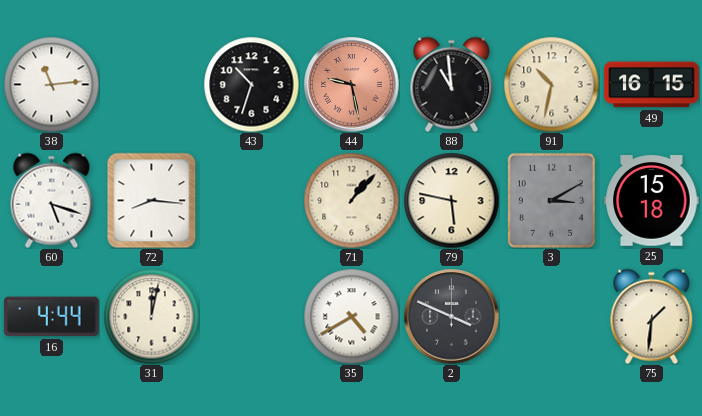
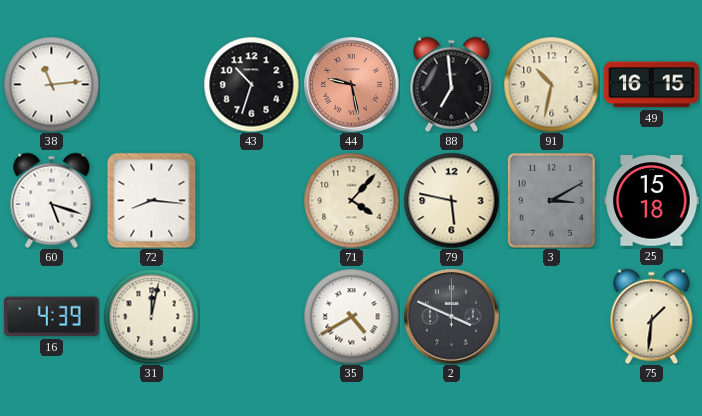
88: 10:59 -> 6:59
71: 1:07 -> 4:07
16: 4:44 -> 4:39
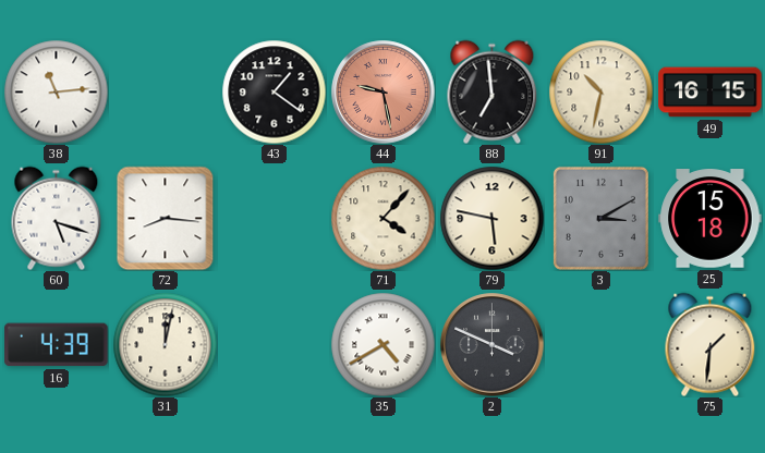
43: 10:33 -> 1:21
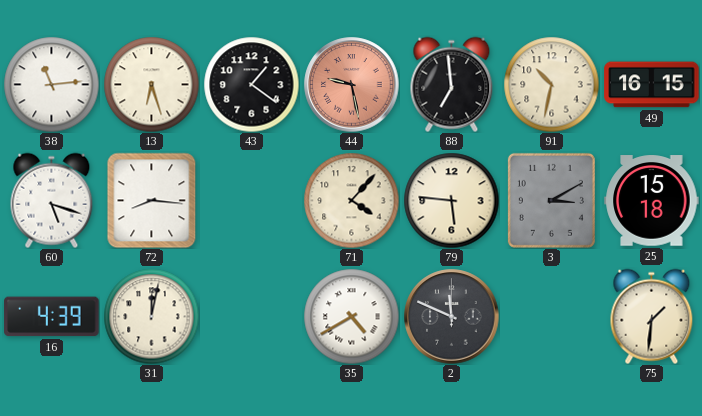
13: none -> 6:27
79: 5:47 -> 5:46
2: 3:49 -> 11:49
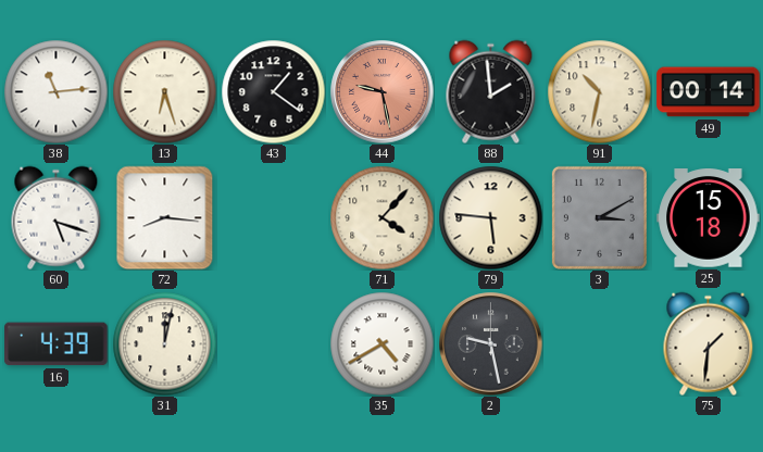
88: 6:59 -> 1:59
49: 16:15 -> 00:14
2: 11:49 -> 9:28
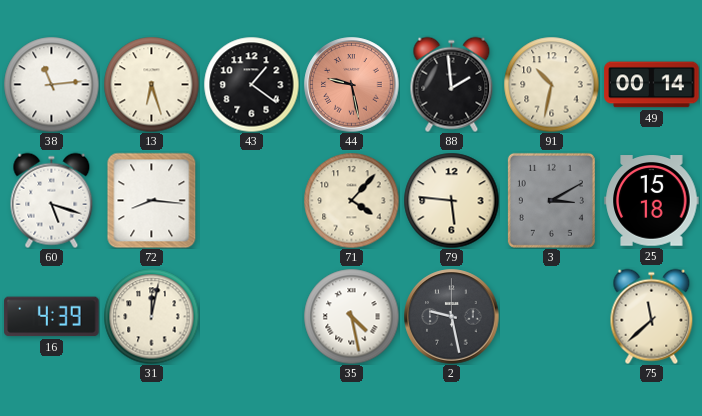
35: 4:40 -> 4:28
75: 1:31 -> 11:38
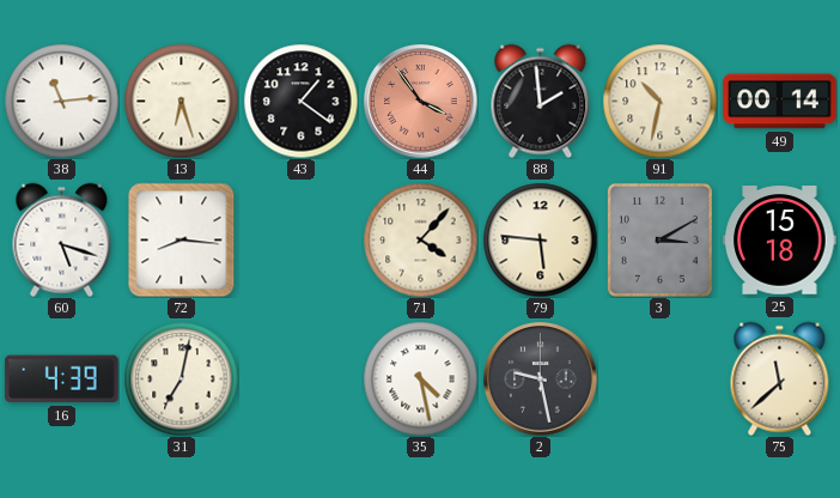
44: 9:28 -> 3:54
31: 12:02 -> 7:02
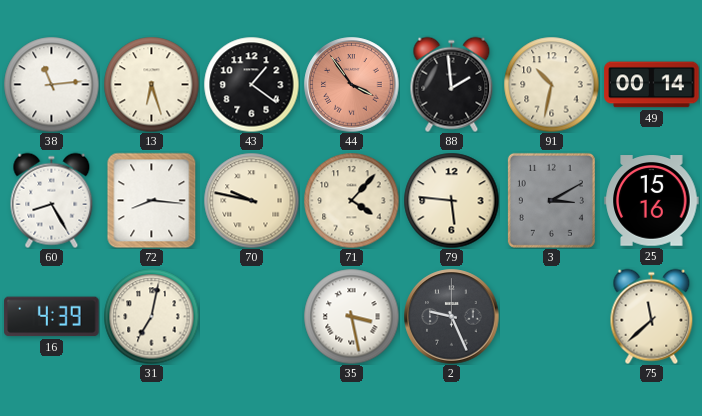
60: 5:18 -> 8:25
70: none -> 9:47
25: 15:18 -> 15:16
35: 4:28 -> 3:28
2: 9:28 -> 9:26
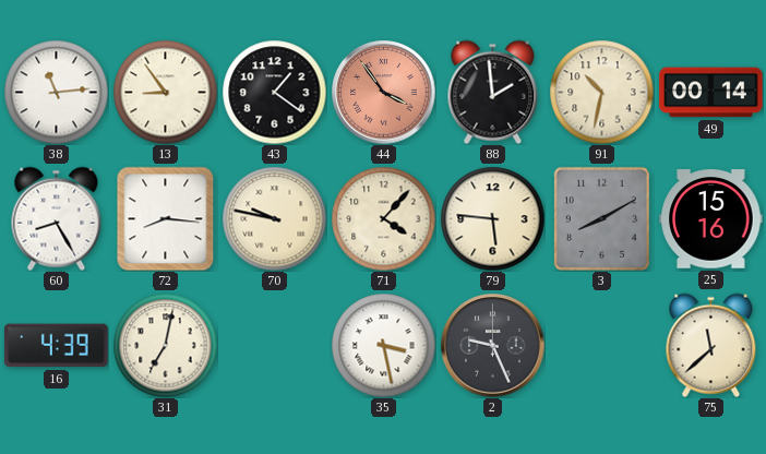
13: 6:27 -> 8:54
3: 3:10 -> 8:10
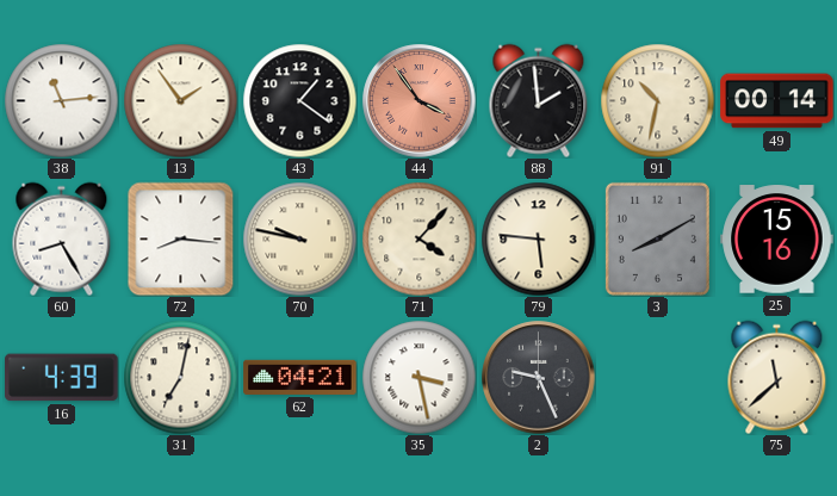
13: 8:54 -> 1:54
62: none -> 04:21
